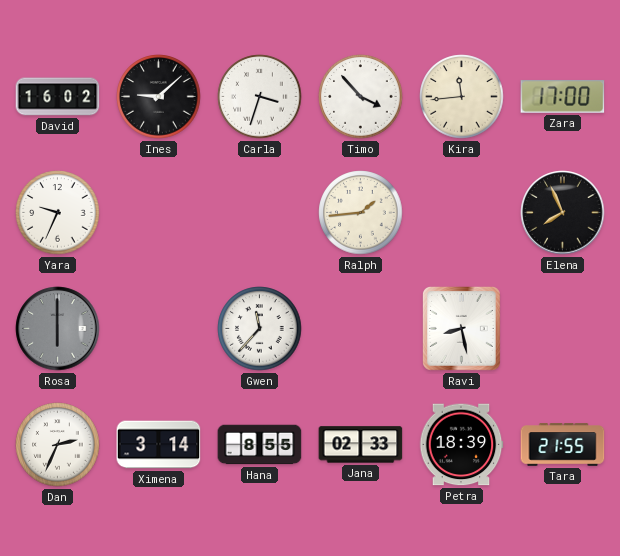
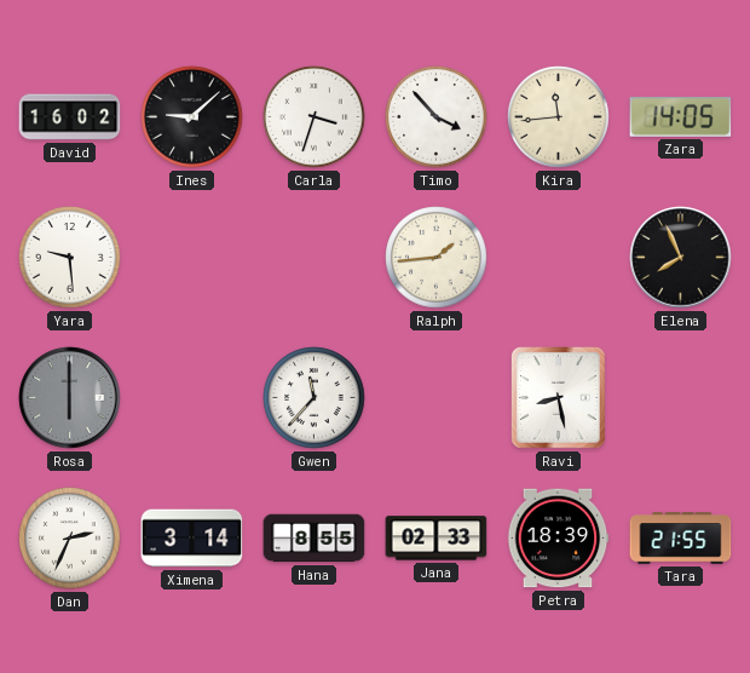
Zara: 17:00 -> 14:05
Yara: 9:34 -> 9:29
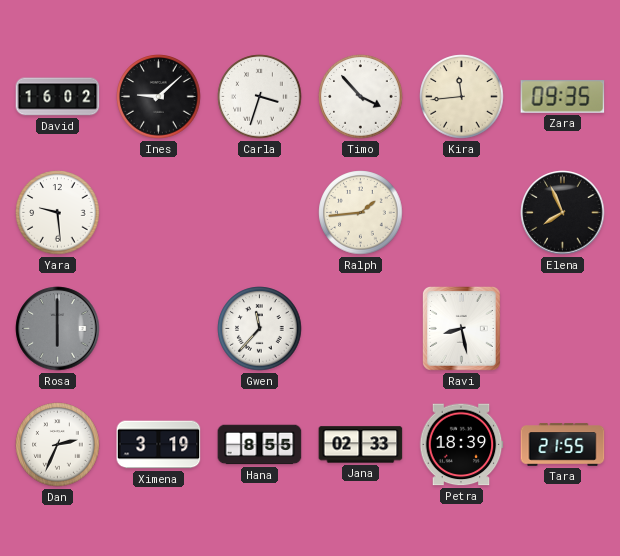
Zara: 14:05 -> 09:35
Ximena: 3:14 -> 3:19
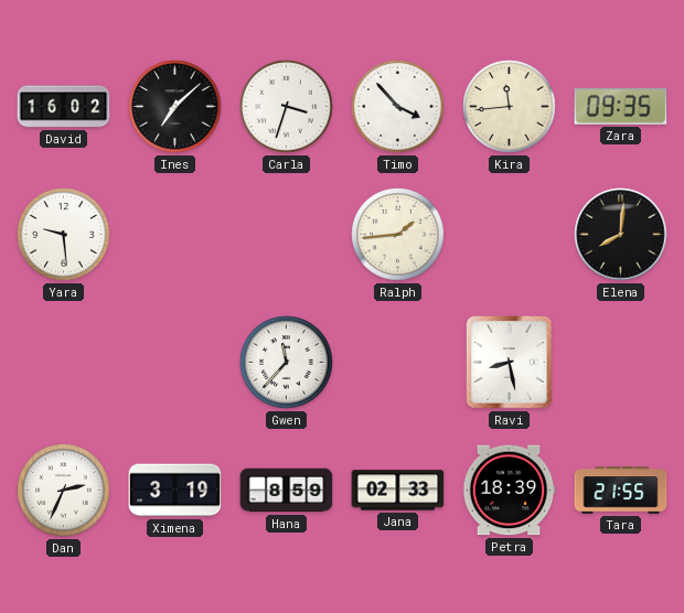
Ines: 9:08 -> 7:08
Elena: 7:56 -> 8:01
Rosa: 6:00 -> none
Hana: 8:55 -> 8:59
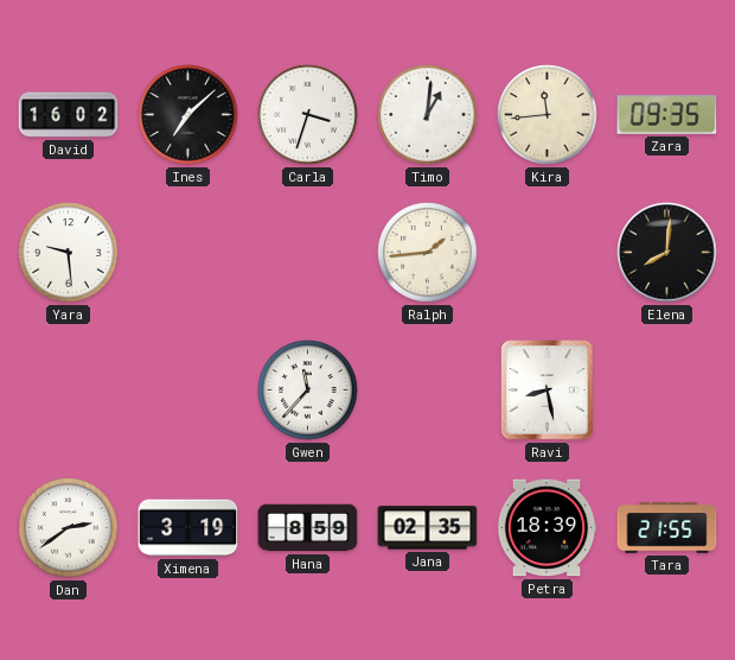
Timo: 3:53 -> 1:01
Dan: 2:34 -> 2:39
Jana: 02:33 -> 02:35
